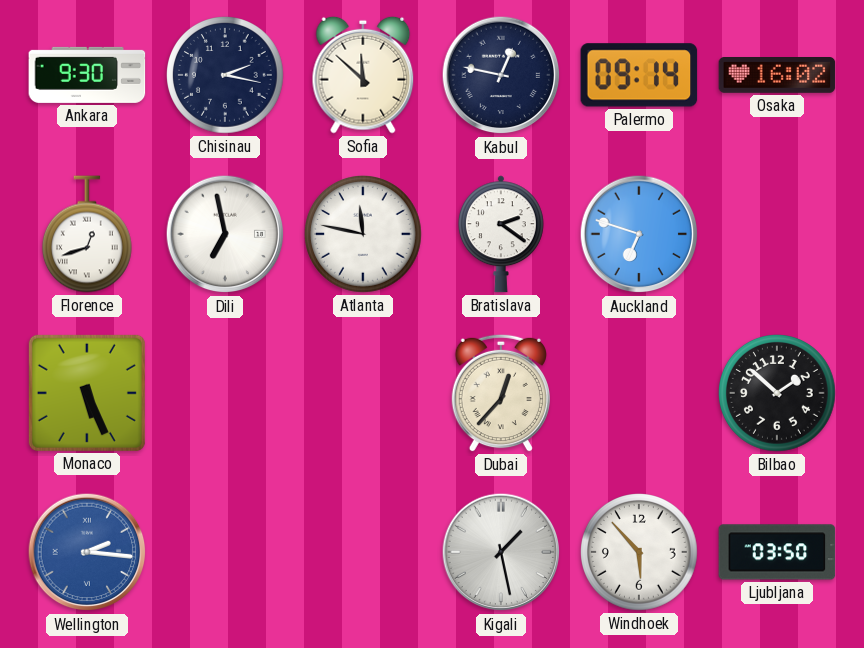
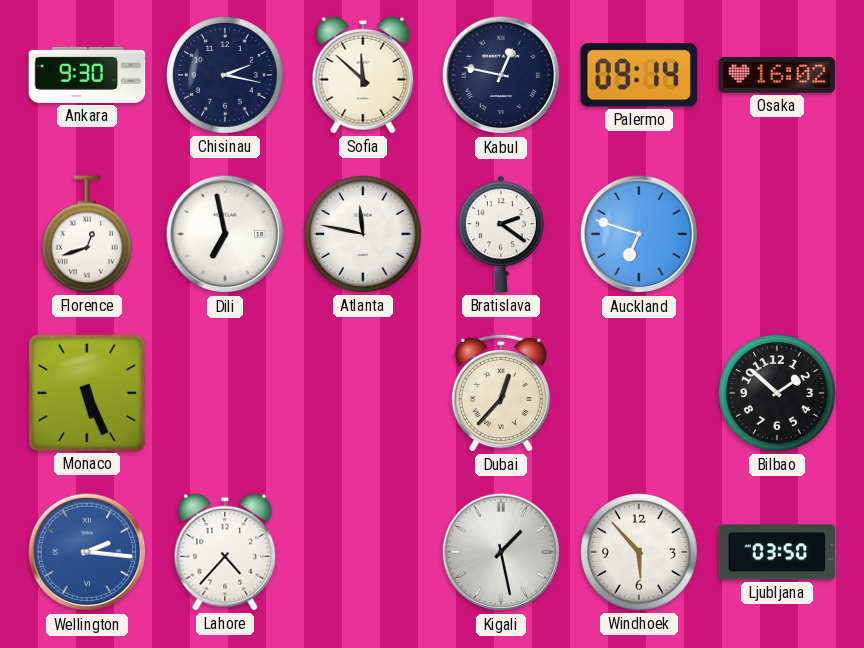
Lahore: none -> 4:37
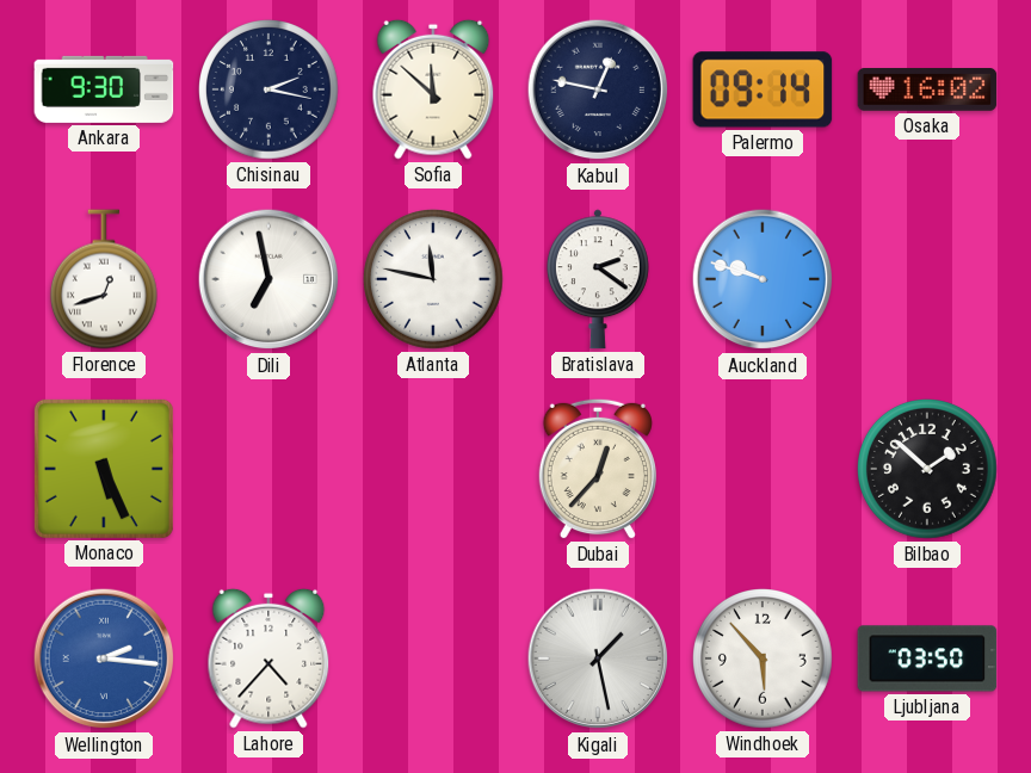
Auckland: 6:48 -> 9:48
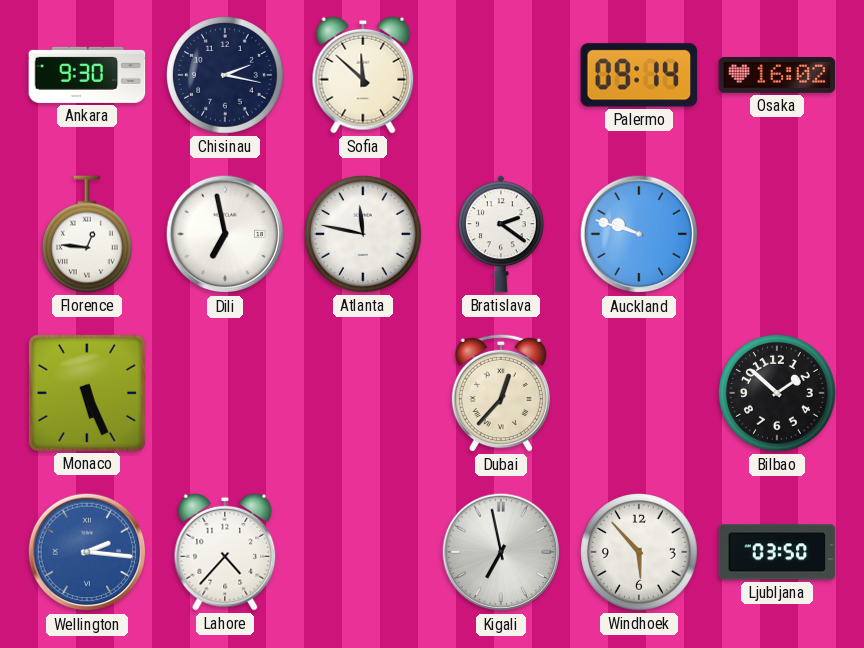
Kabul: 12:47 -> none
Florence: 12:42 -> 12:46
Kigali: 1:28 -> 6:58
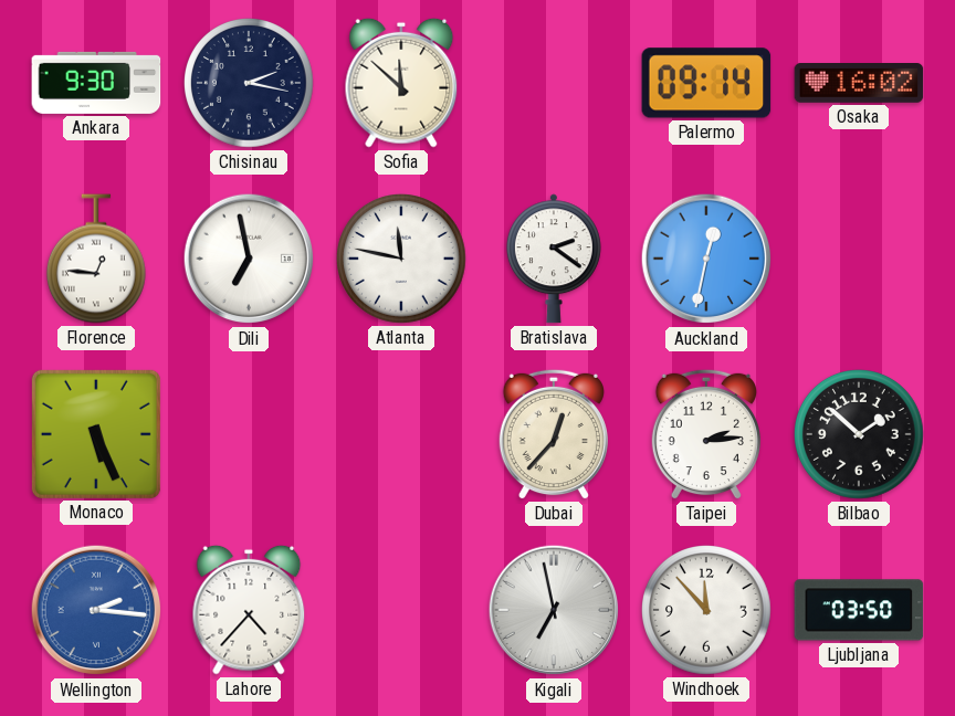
Auckland: 9:48 -> 12:32
Taipei: none -> 2:14
Windhoek: 5:53 -> 11:53
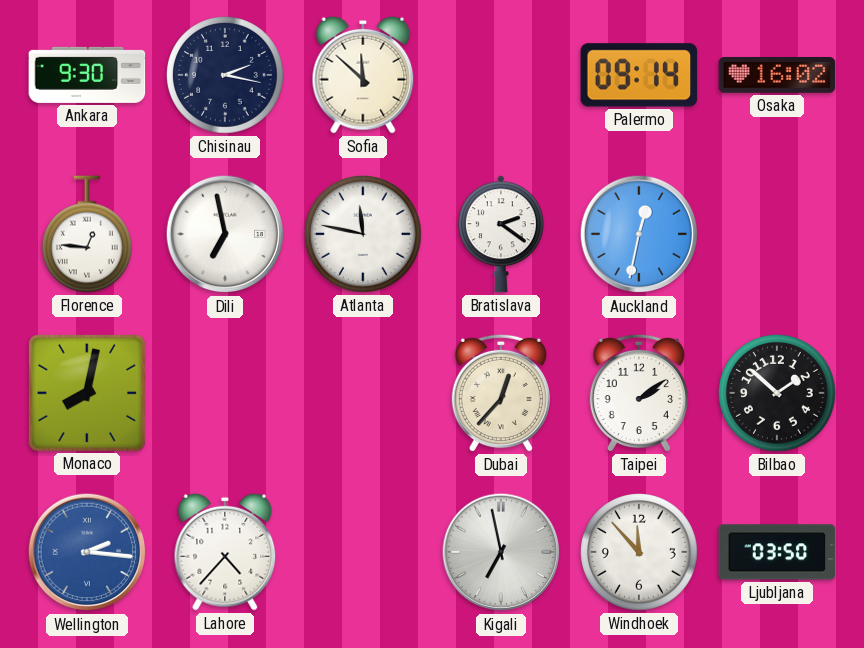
Monaco: 5:26 -> 8:02
Taipei: 2:14 -> 2:09
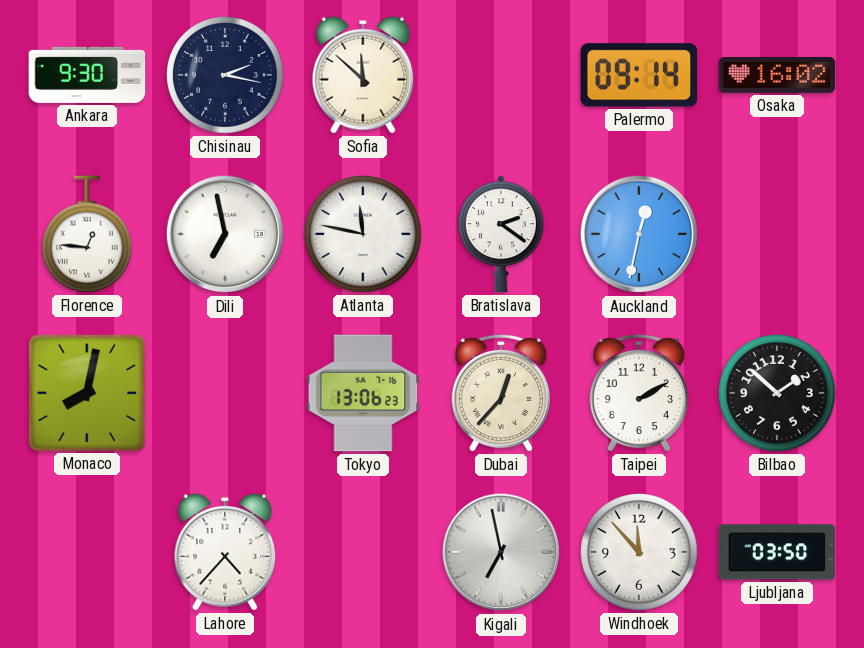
Tokyo: none -> 13:06
Taipei: 2:09 -> 2:10
Wellington: 2:16 -> none
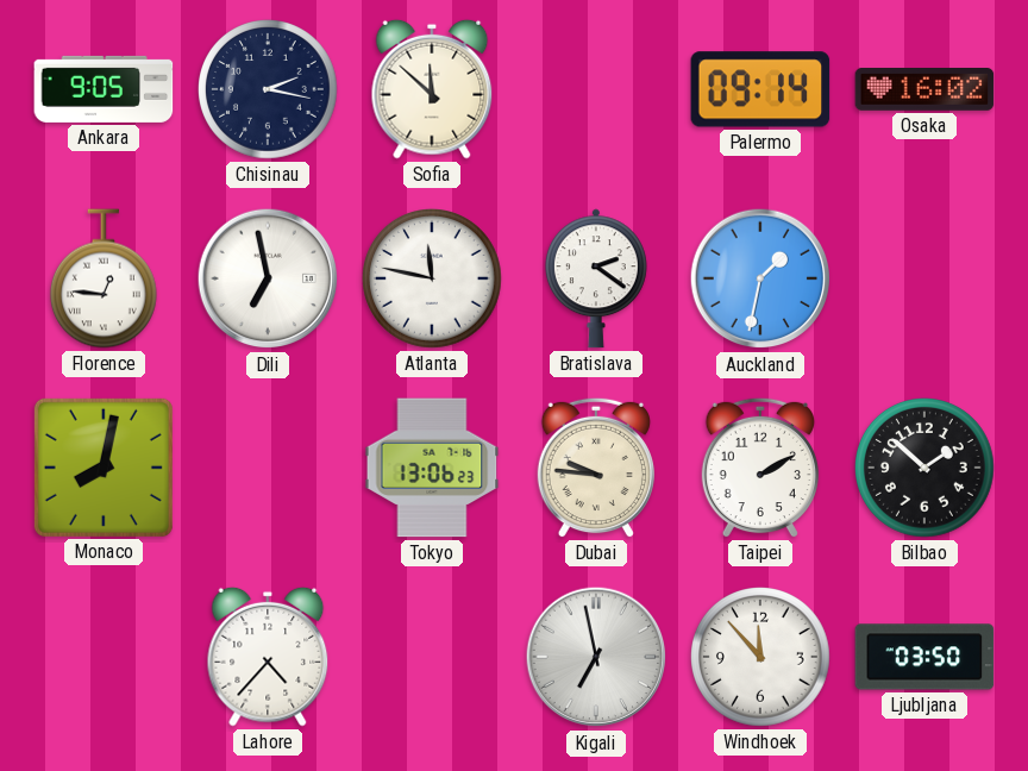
Ankara: 9:30 -> 9:05
Auckland: 12:32 -> 1:32
Dubai: 12:37 -> 9:46
